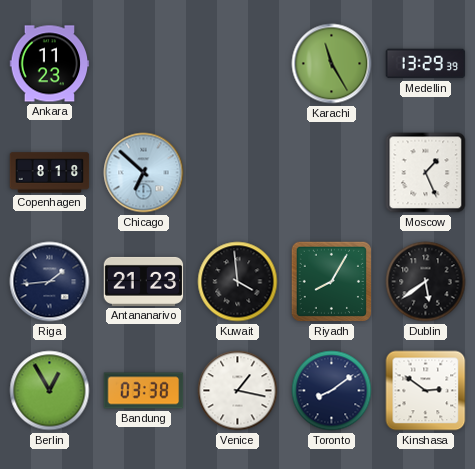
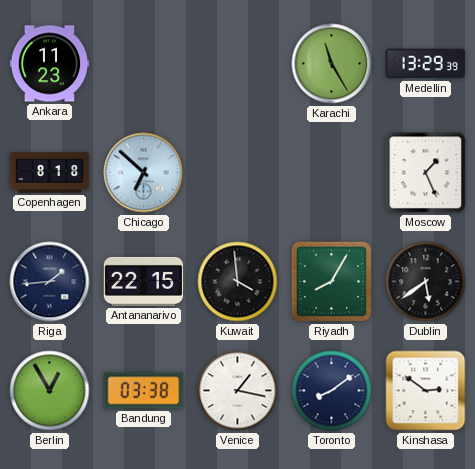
Antananarivo: 21:23 -> 22:15
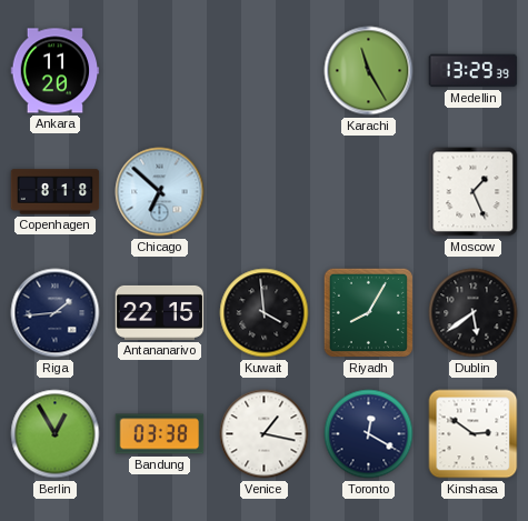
Ankara: 11:23 -> 11:20
Toronto: 8:09 -> 12:20
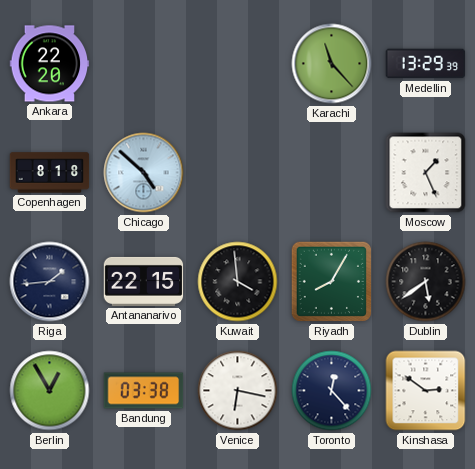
Ankara: 11:20 -> 22:20
Karachi: 11:25 -> 11:23
Chicago: 6:52 -> 4:52
Venice: 1:17 -> 6:17
Toronto: 12:20 -> 12:23
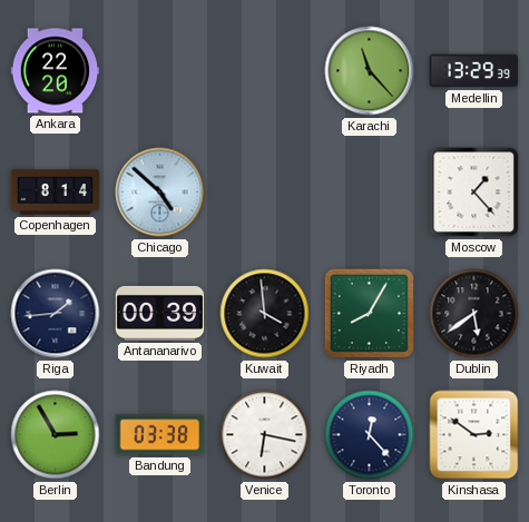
Copenhagen: 8:18 -> 8:14
Moscow: 1:26 -> 1:23
Antananarivo: 22:15 -> 00:39
Berlin: 12:55 -> 2:55
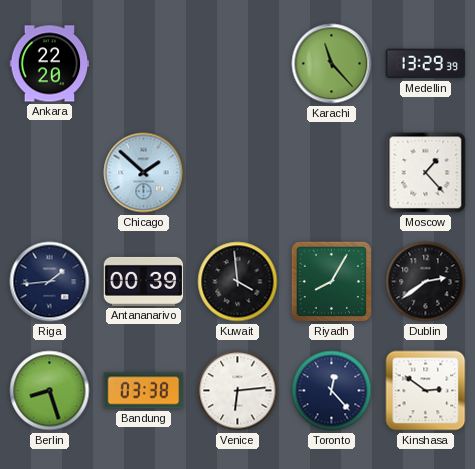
Copenhagen: 8:14 -> none
Chicago: 4:52 -> 1:52
Dublin: 5:39 -> 2:39
Berlin: 2:55 -> 8:27
Venice: 6:17 -> 6:14
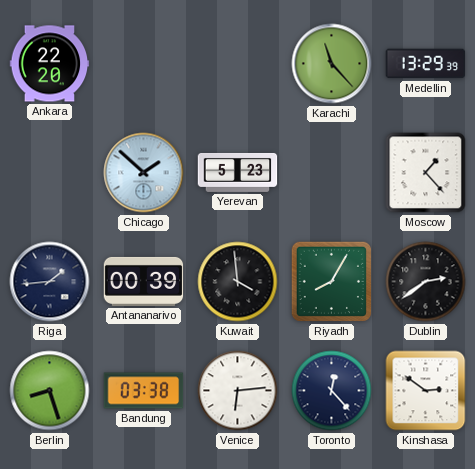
Yerevan: none -> 5:23
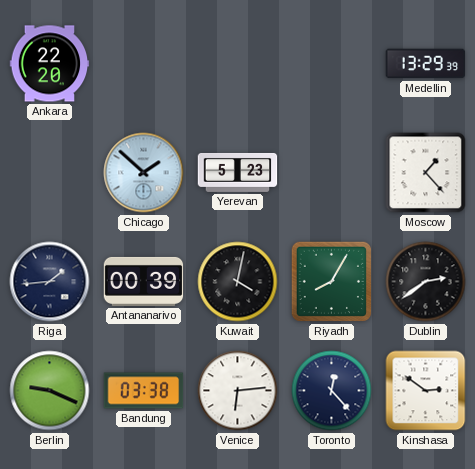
Karachi: 11:23 -> none
Kuwait: 3:59 -> 4:02
Berlin: 8:27 -> 9:19
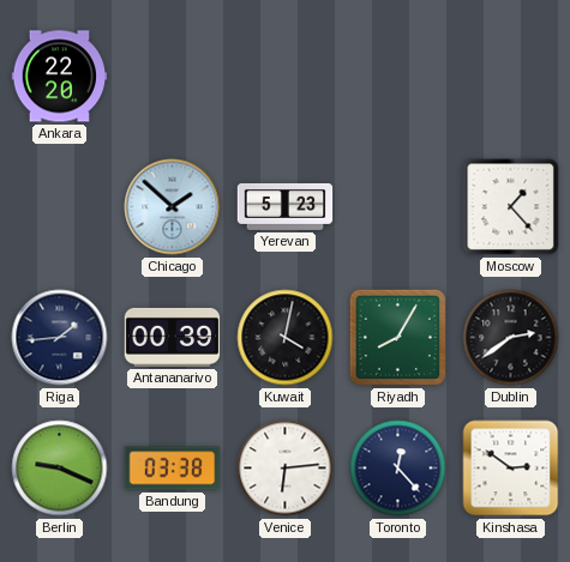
Medellin: 13:29 -> none
